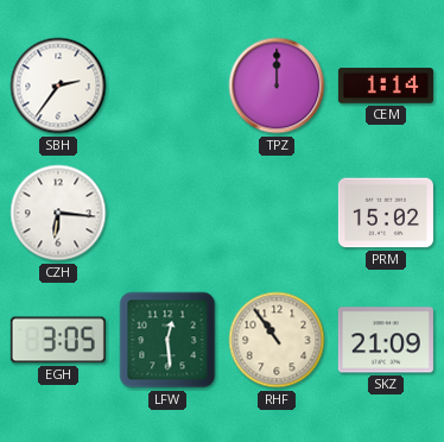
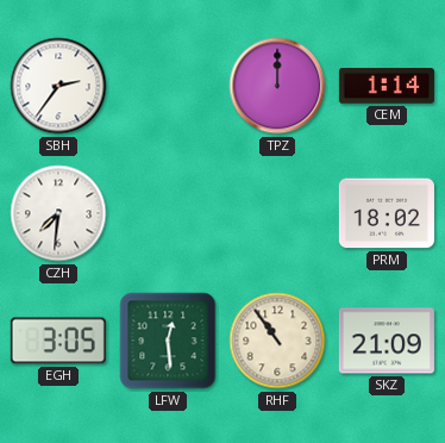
CZH: 6:16 -> 7:31
PRM: 15:02 -> 18:02
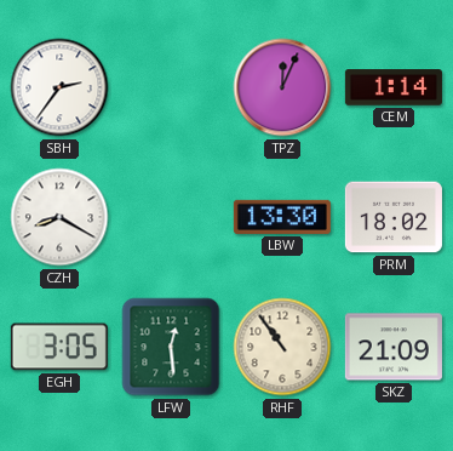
TPZ: 12:00 -> 12:04
CZH: 7:31 -> 8:20
LBW: none -> 13:30
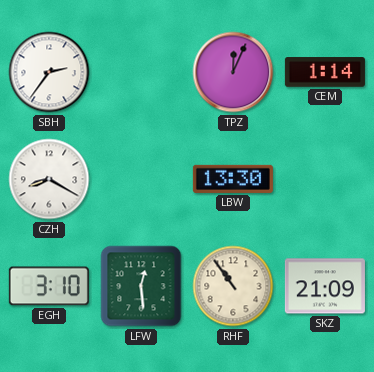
PRM: 18:02 -> none
EGH: 3:05 -> 3:10
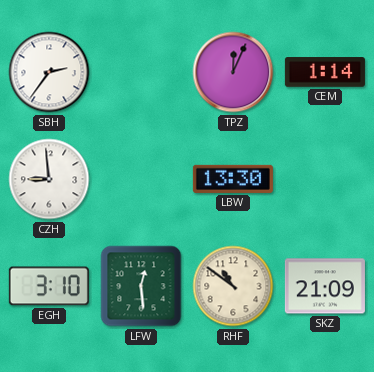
CZH: 8:20 -> 8:59
RHF: 10:54 -> 10:51
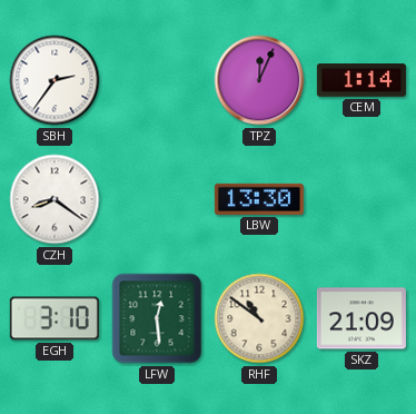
CZH: 8:59 -> 8:21
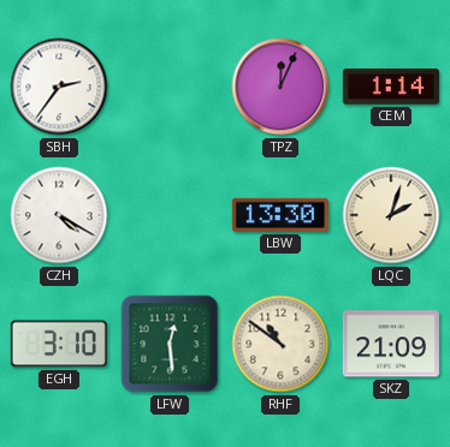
CZH: 8:21 -> 4:20
LQC: none -> 2:03
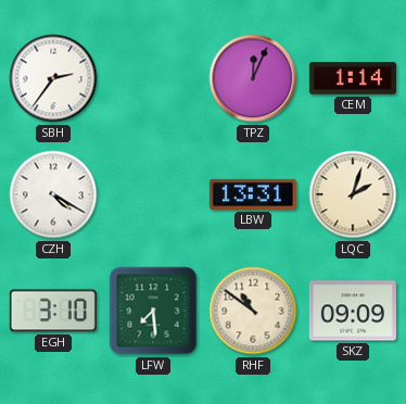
LBW: 13:30 -> 13:31
LFW: 12:29 -> 7:29
SKZ: 21:09 -> 09:09
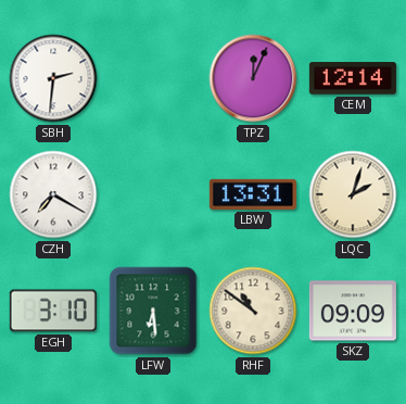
SBH: 2:36 -> 2:31
CEM: 1:14 -> 12:14
CZH: 4:20 -> 7:20
LFW: 7:29 -> 6:29
